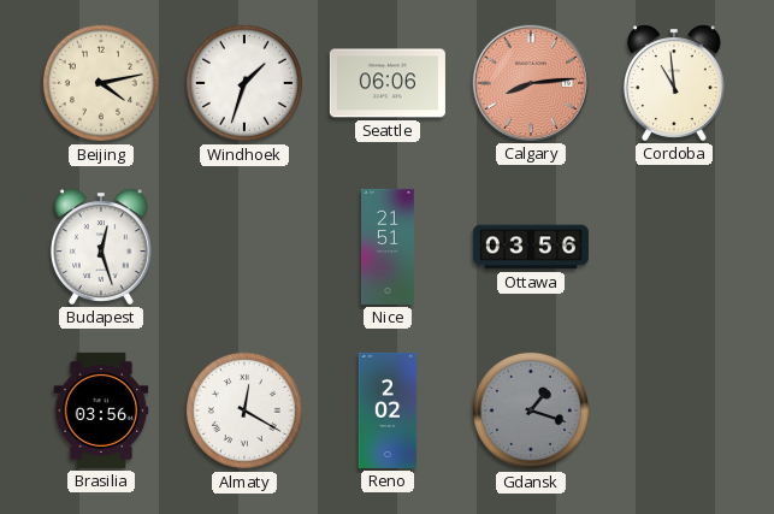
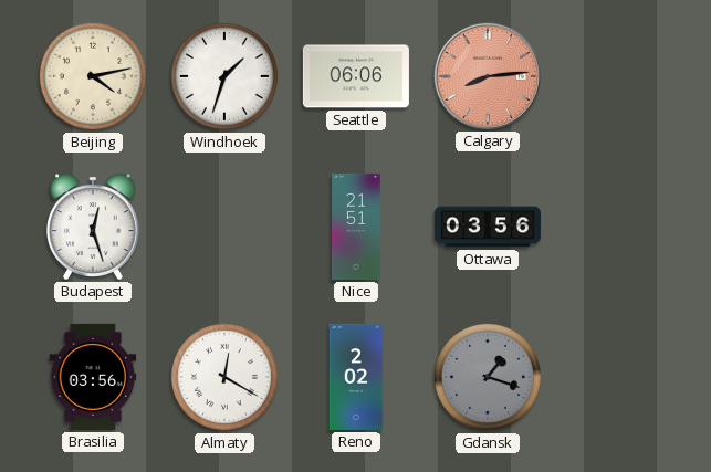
Cordoba: 10:59 -> none
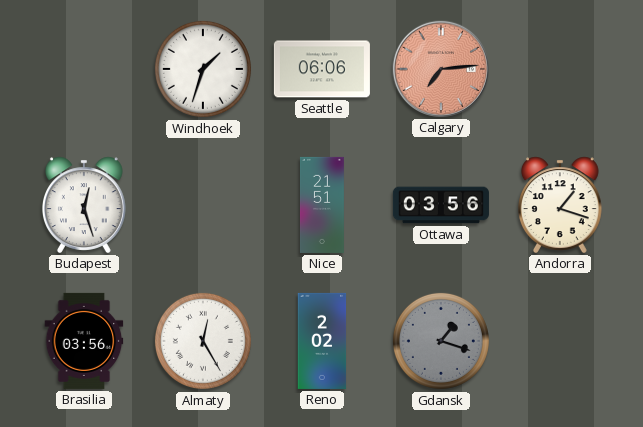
Beijing: 4:13 -> none
Calgary: 8:14 -> 7:14
Andorra: none -> 1:18
Almaty: 12:20 -> 12:25
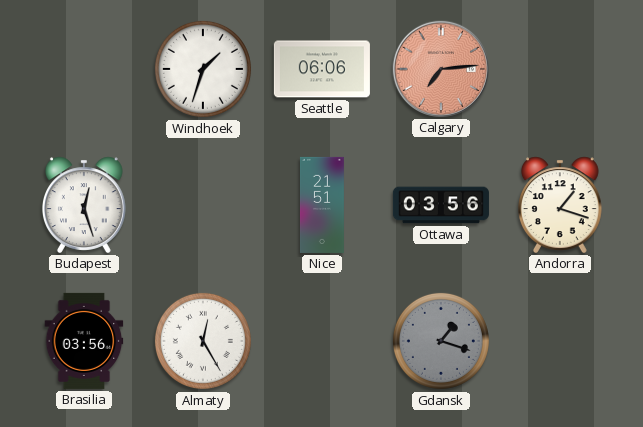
Reno: 2:02 -> none
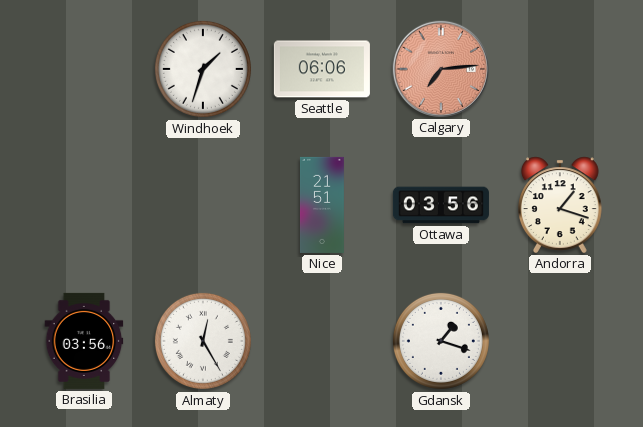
Budapest: 12:27 -> none
Gdansk dial: grey -> white
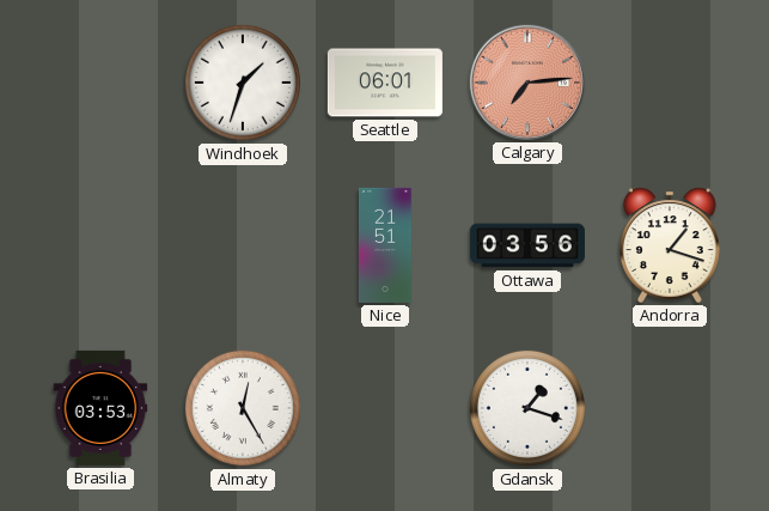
Seattle: 06:06 -> 06:01
Brasilia: 03:56 -> 03:53
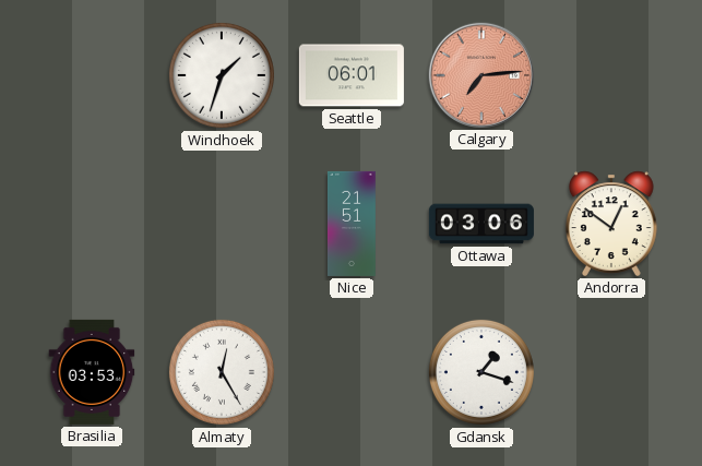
Ottawa: 03:56 -> 03:06
Andorra: 1:18 -> 12:51
